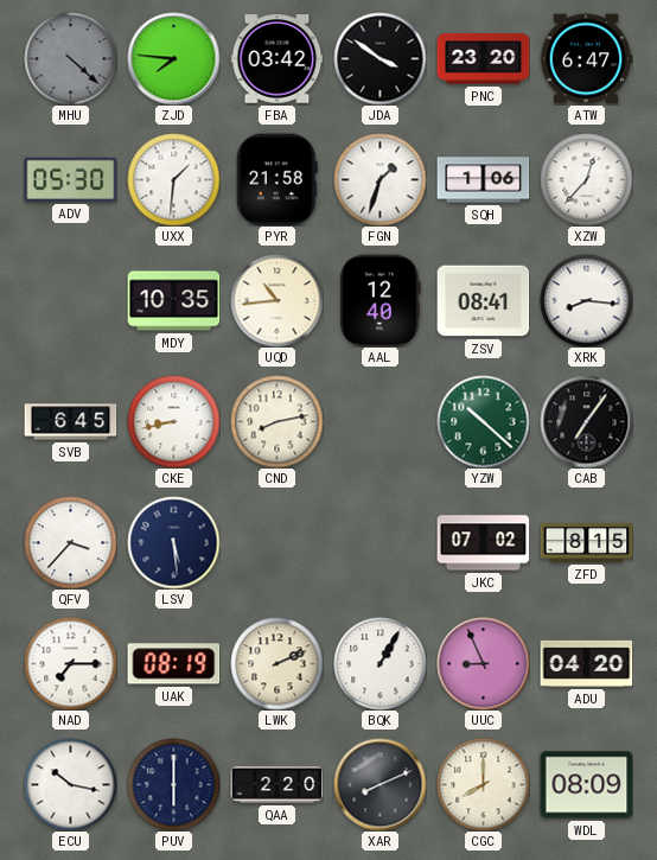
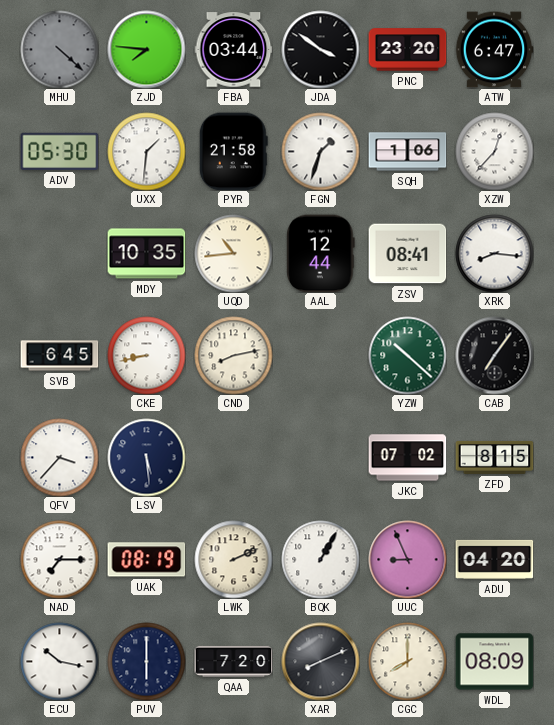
FBA: 03:42 -> 03:44
AAL: 12:40 -> 12:44
QAA: 2:20 -> 7:20
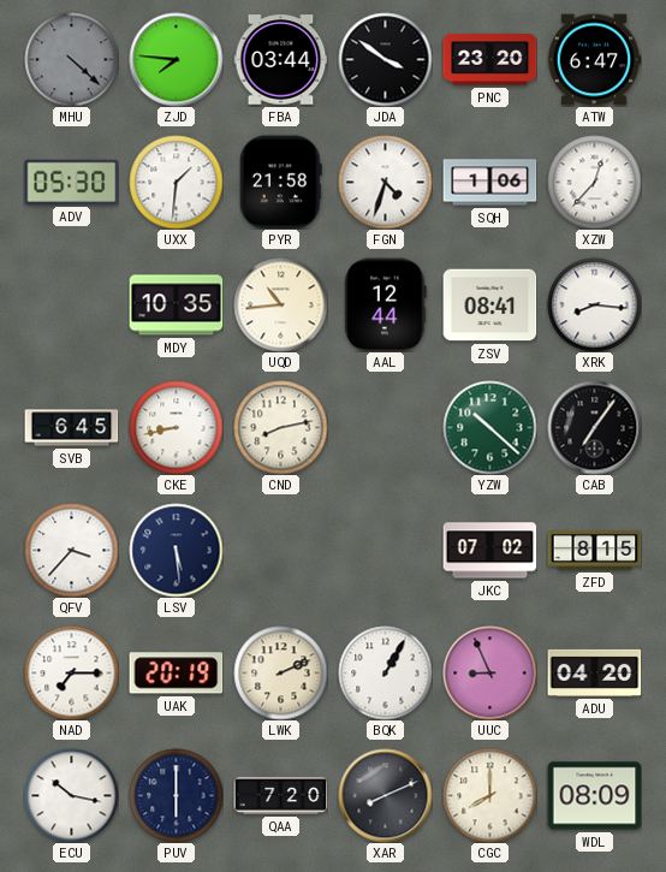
FGN: 1:33 -> 4:33
UAK: 08:19 -> 20:19
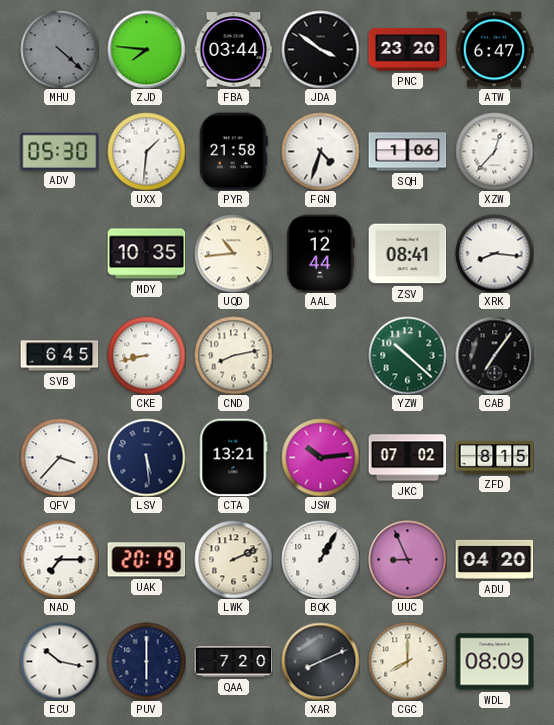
CTA: none -> 13:21
JSW: none -> 10:14
